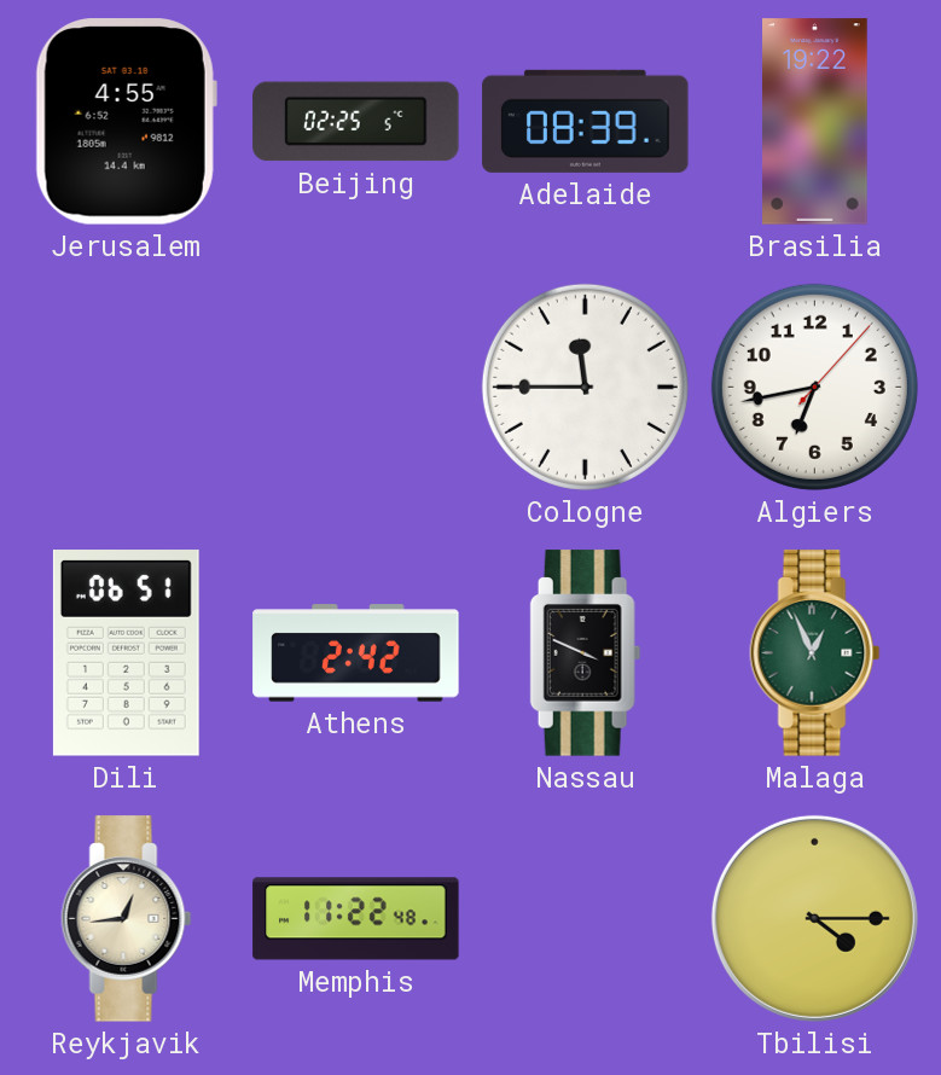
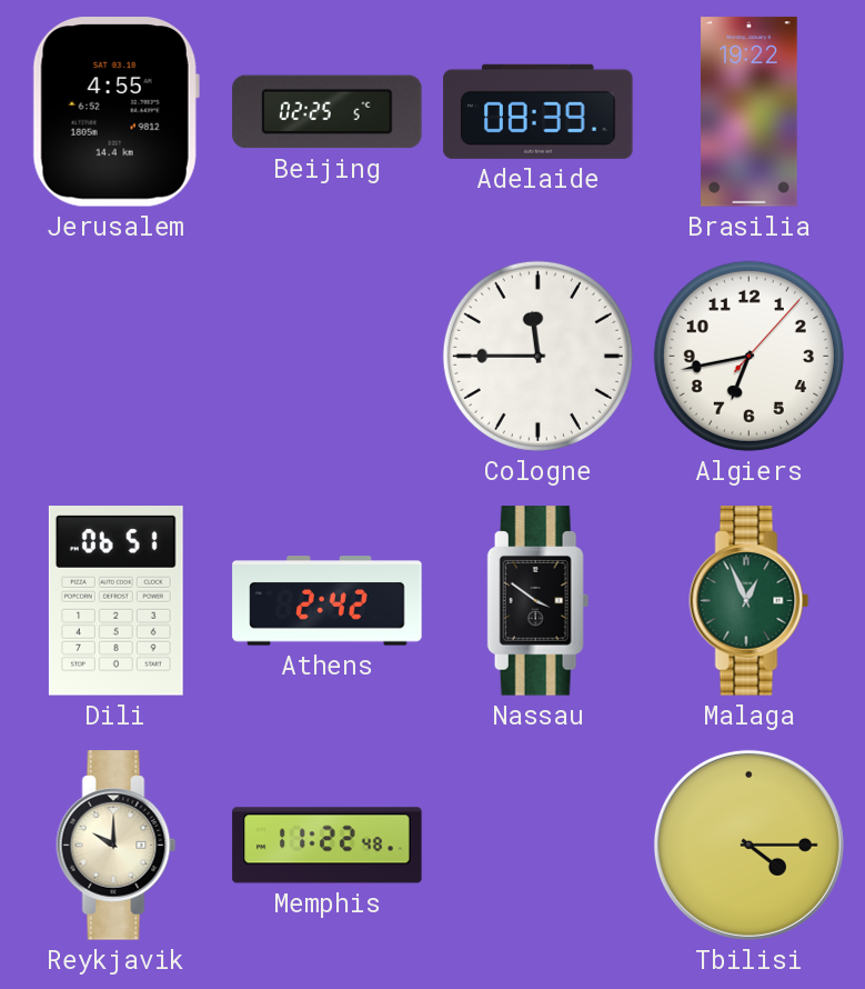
Nassau: 3:49 -> 3:51
Reykjavik: 12:44 -> 10:00
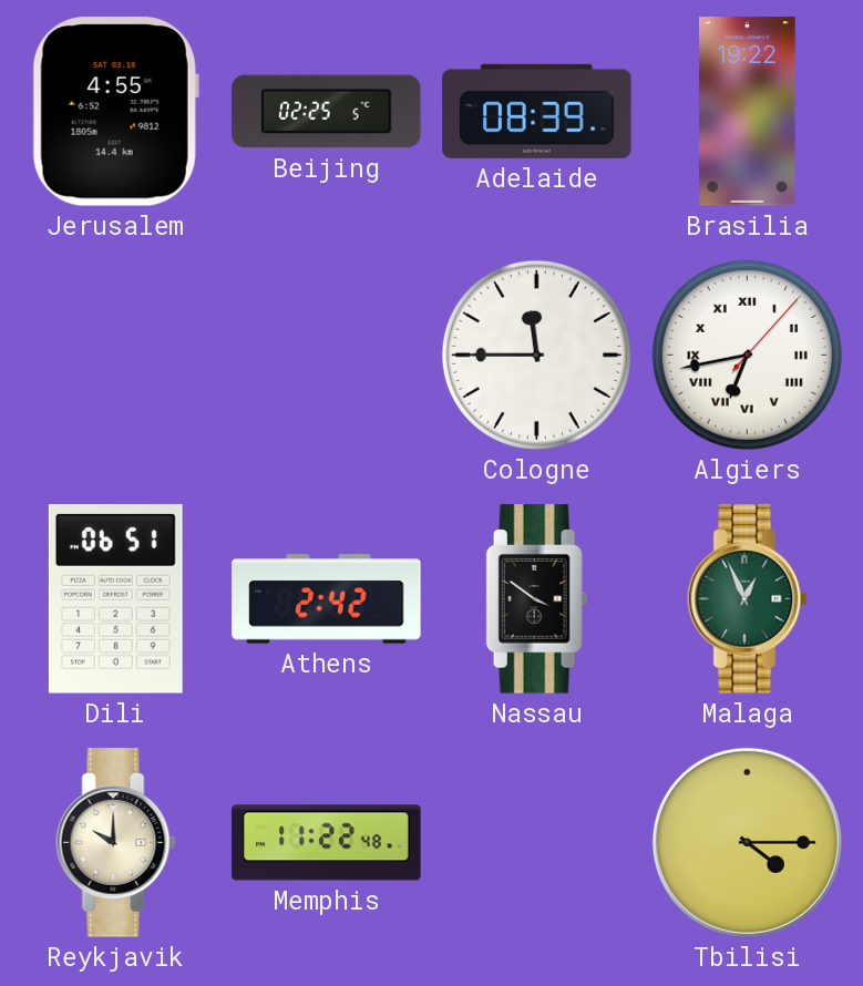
Algiers numerals: Arabic -> Roman
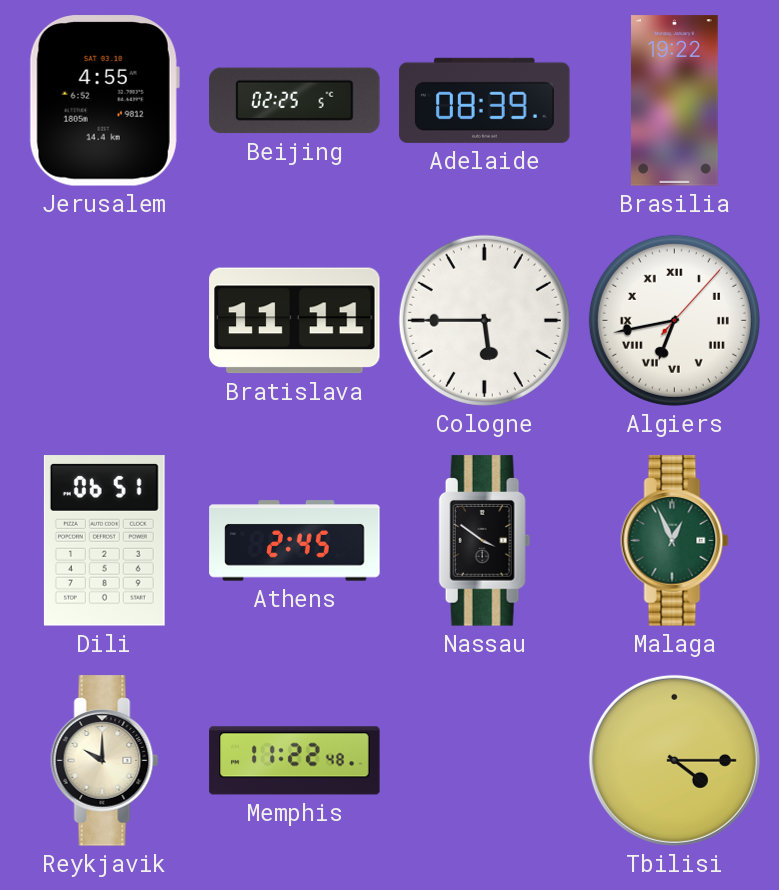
Bratislava: none -> 11:11
Cologne: 11:45 -> 5:45
Athens: 2:42 -> 2:45
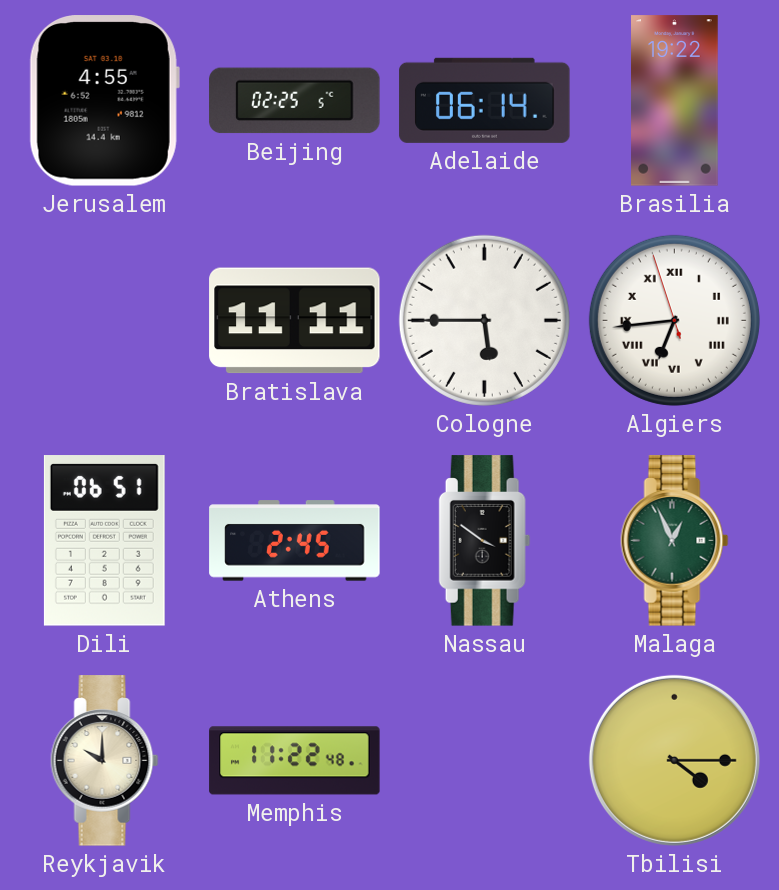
Adelaide: 08:39 -> 06:14
Algiers: 6:43:07 -> 6:43:57
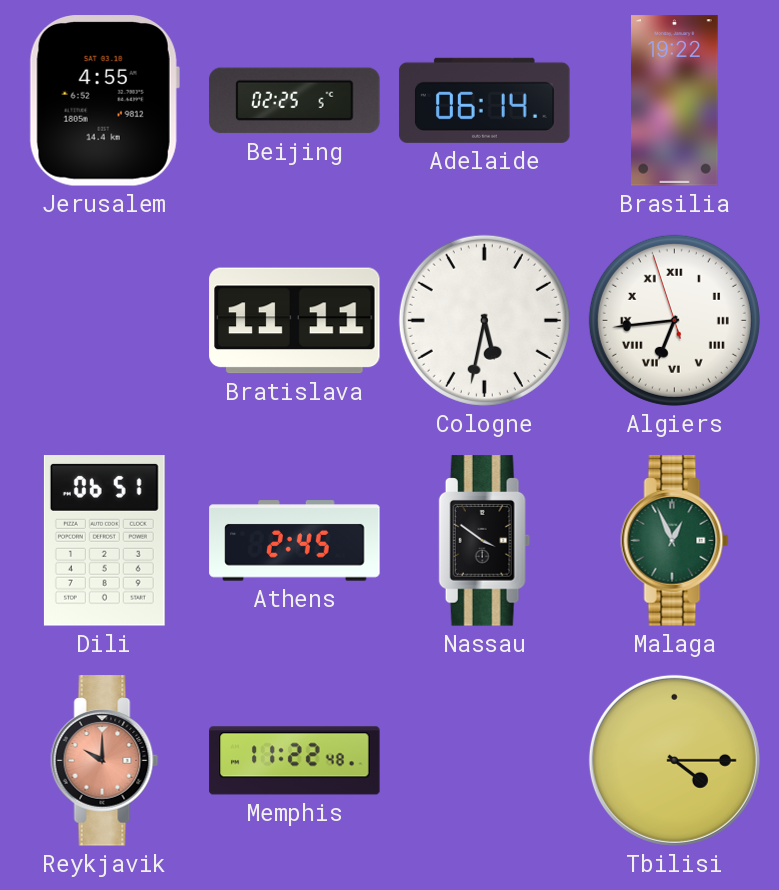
Cologne: 5:45 -> 5:32
Reykjavik dial: cream -> salmon
